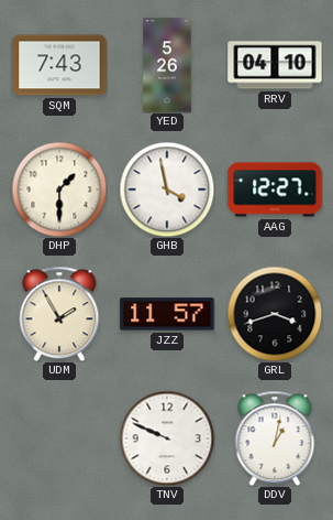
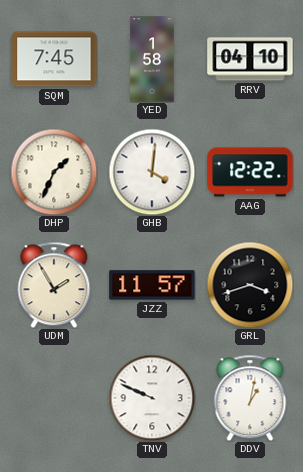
SQM: 7:43 -> 7:45
YED: 5:26 -> 1:58
DHP: 1:30 -> 1:34
GHB: 3:58 -> 4:01
AAG: 12:27 -> 12:22
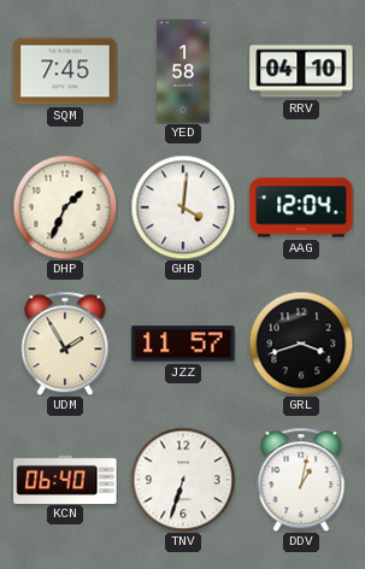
AAG: 12:22 -> 12:04
KCN: none -> 06:40
TNV: 9:49 -> 6:33
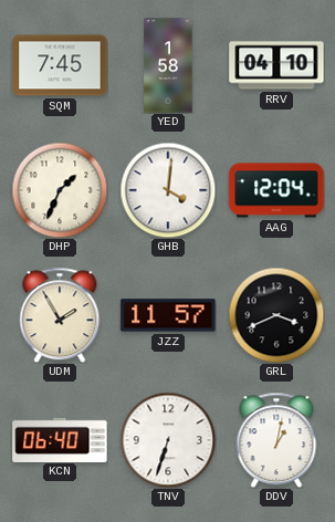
GRL: 3:42 -> 3:41
